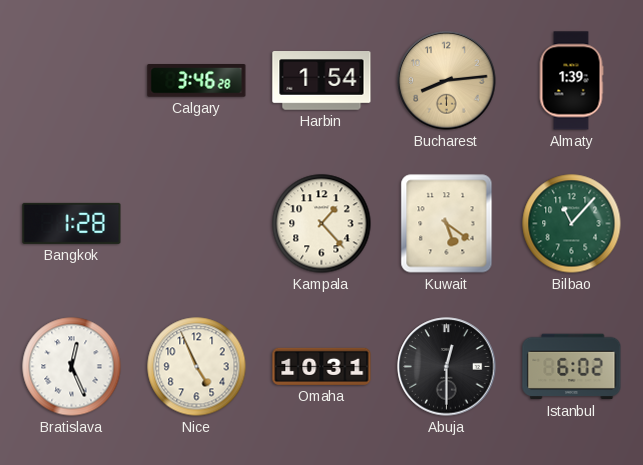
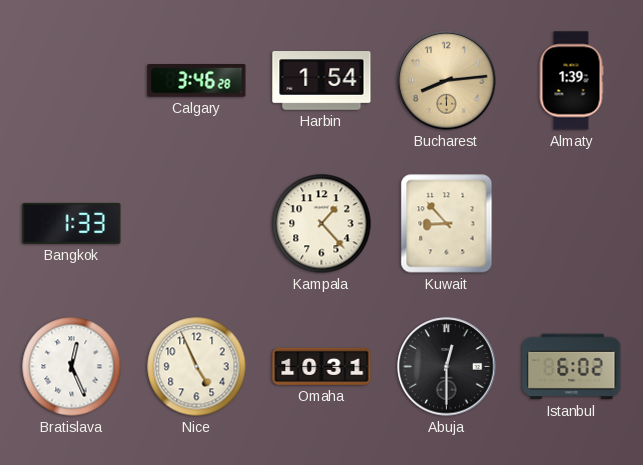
Bangkok: 1:28 -> 1:33
Kuwait: 5:21 -> 8:53
Bilbao: 11:07 -> none
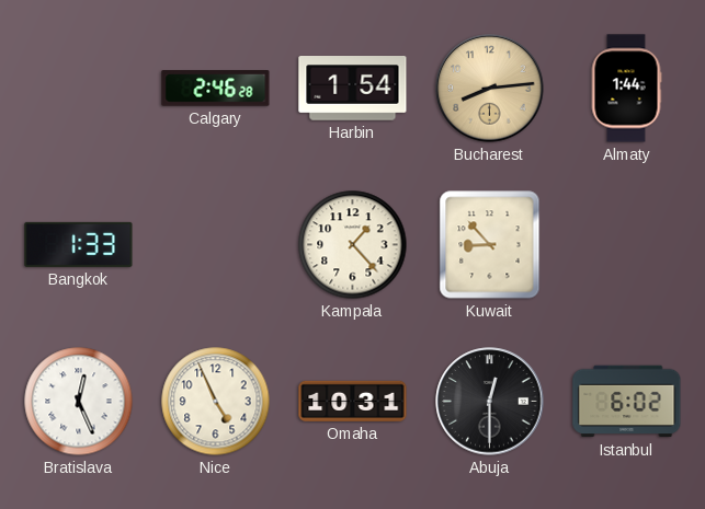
Calgary: 3:46 -> 2:46
Almaty: 1:39 -> 1:44
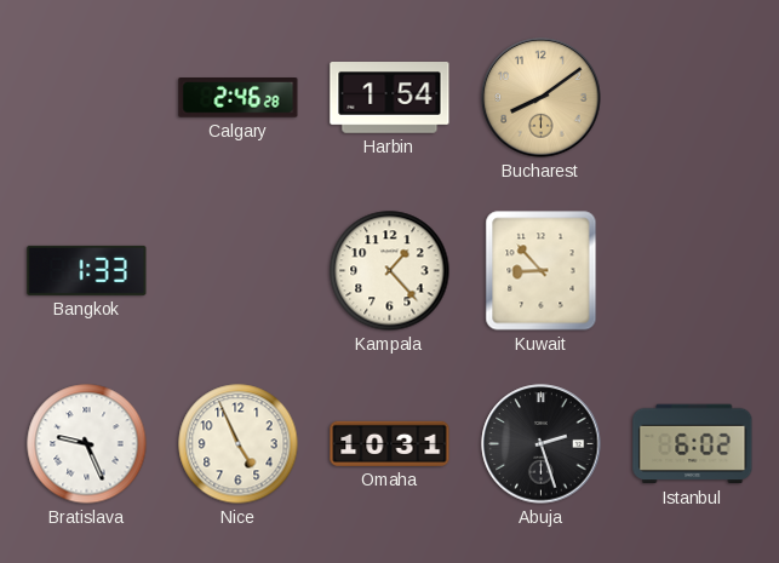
Bucharest: 8:14 -> 8:09
Almaty: 1:44 -> none
Bratislava: 12:26 -> 9:26
Abuja: 12:30 -> 2:27
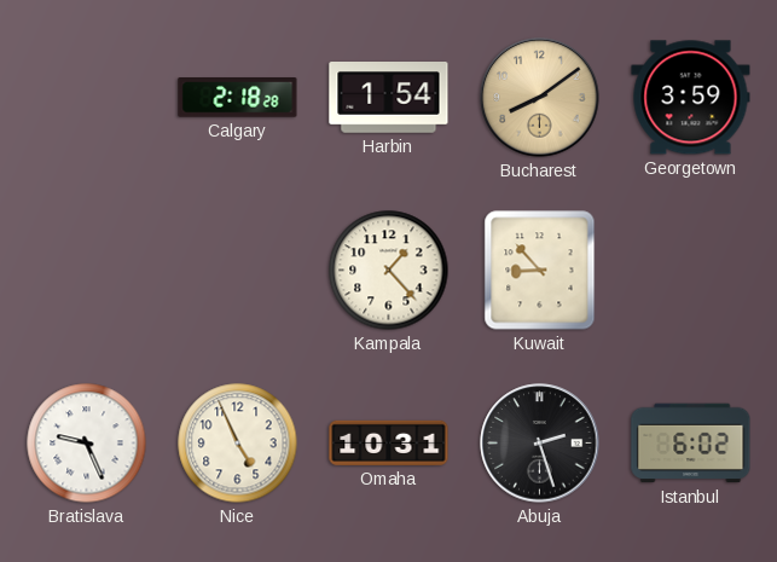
Calgary: 2:46 -> 2:18
Georgetown: none -> 3:59
Bangkok: 1:33 -> none
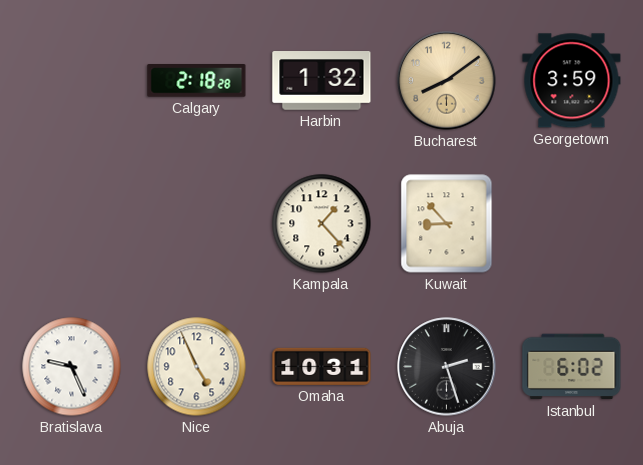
Harbin: 1:54 -> 1:32
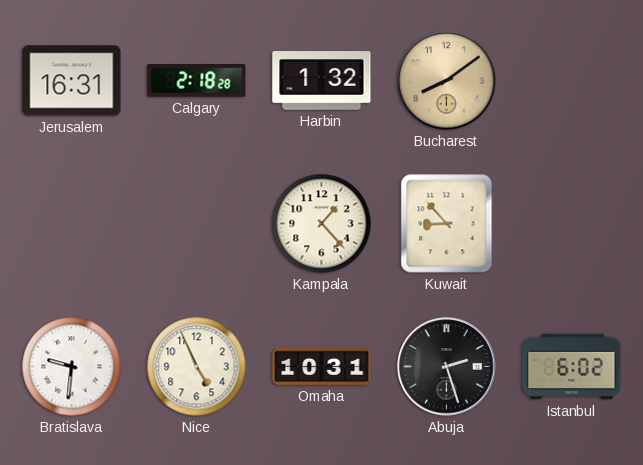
Jerusalem: none -> 16:31
Georgetown: 3:59 -> none
Bratislava: 9:26 -> 9:31
